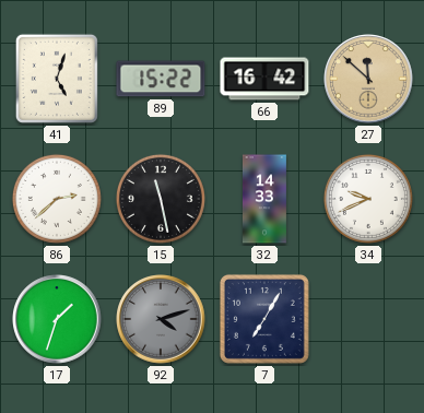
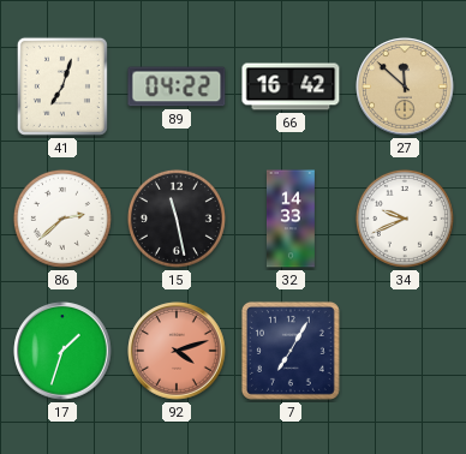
41: 5:03 -> 7:03
89: 15:22 -> 04:22
92 dial: grey -> salmon
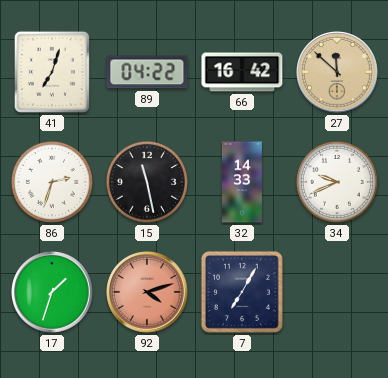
86: 2:38 -> 2:33
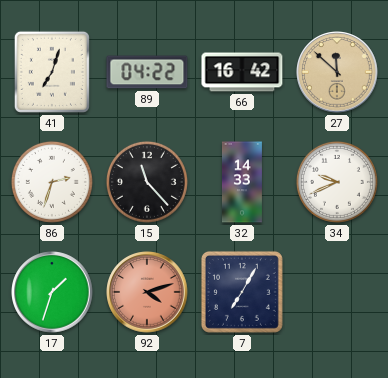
15: 11:28 -> 11:23
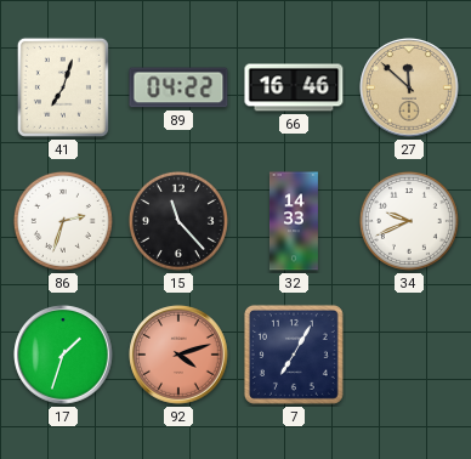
66: 16:42 -> 16:46
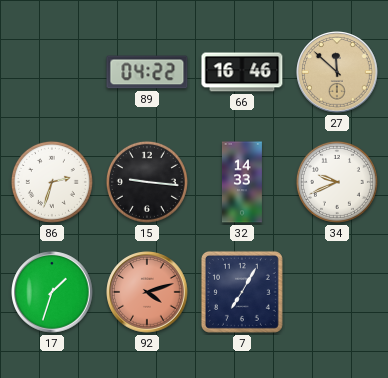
41: 7:03 -> none
15: 11:23 -> 9:16
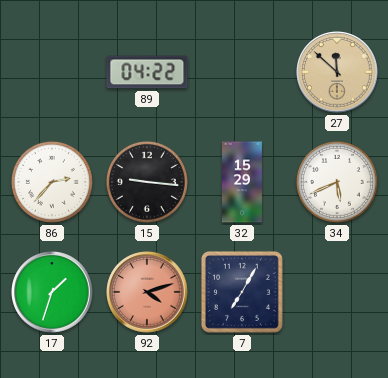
66: 16:46 -> none
86: 2:33 -> 2:37
32: 14:33 -> 15:29
34: 9:41 -> 5:41
